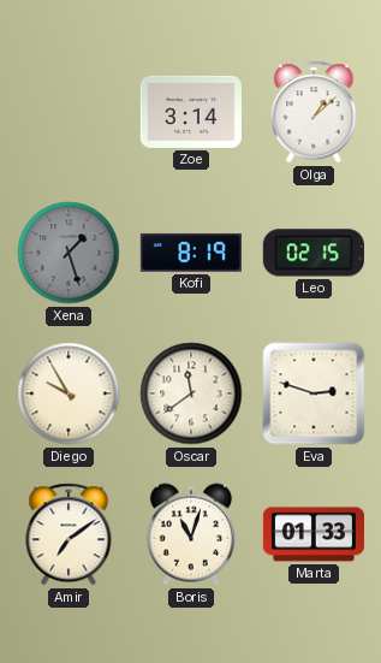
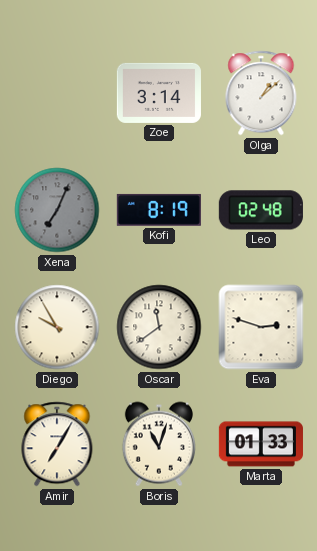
Xena: 1:27 -> 7:04
Leo: 02:15 -> 02:48
Amir: 7:09 -> 7:05
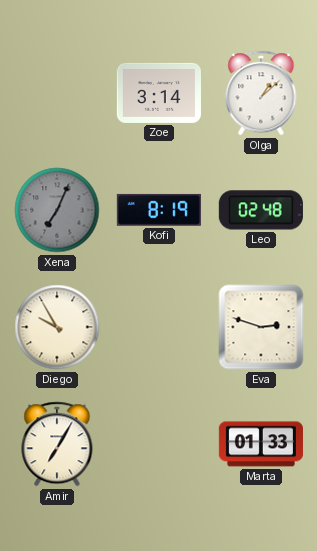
Oscar: 11:39 -> none
Boris: 11:03 -> none
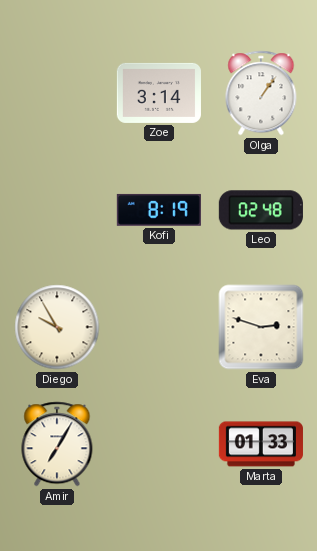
Olga: 1:08 -> 1:06
Xena: 7:04 -> none
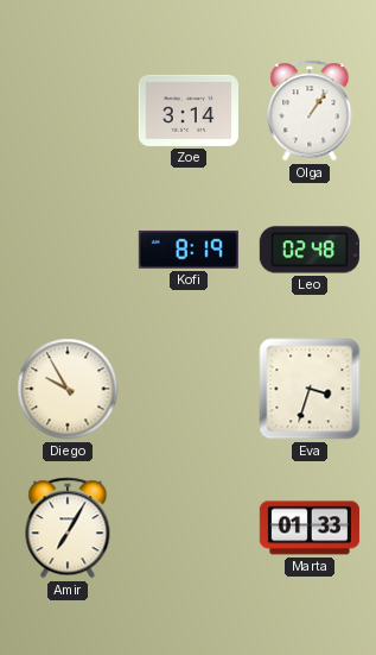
Eva: 2:48 -> 3:33
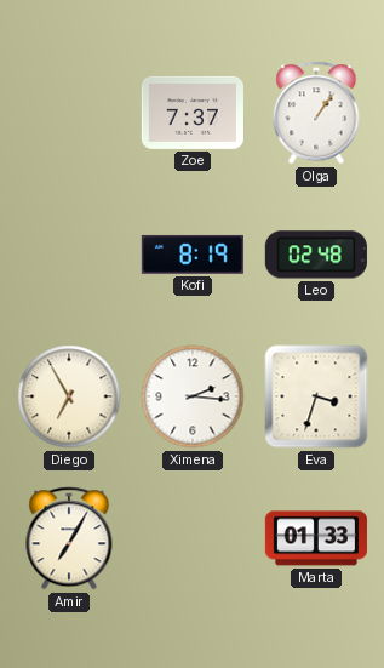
Zoe: 3:14 -> 7:37
Diego: 9:55 -> 6:55
Ximena: none -> 2:16
